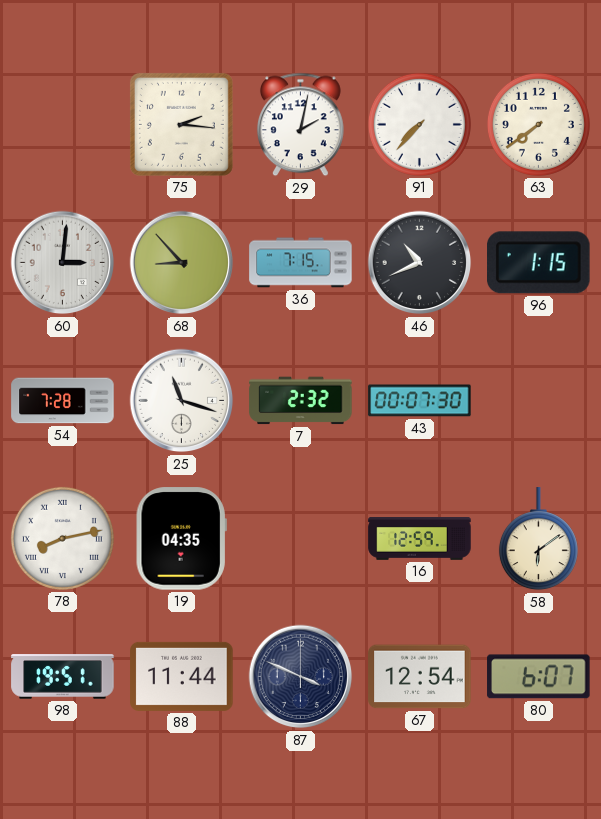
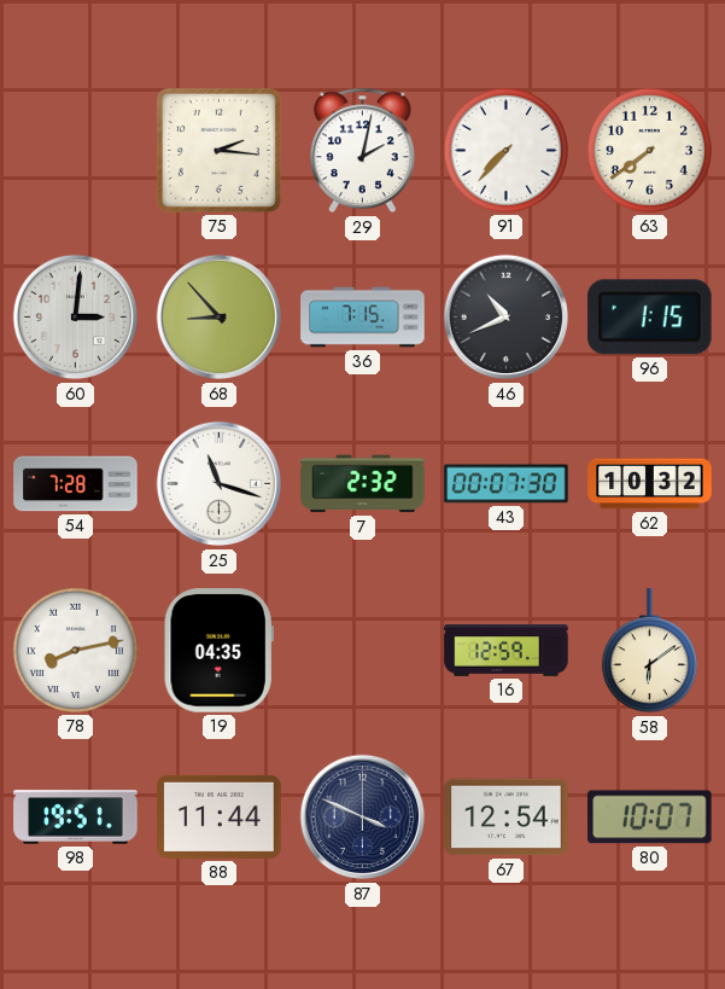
62: none -> 10:32
80: 6:07 -> 10:07
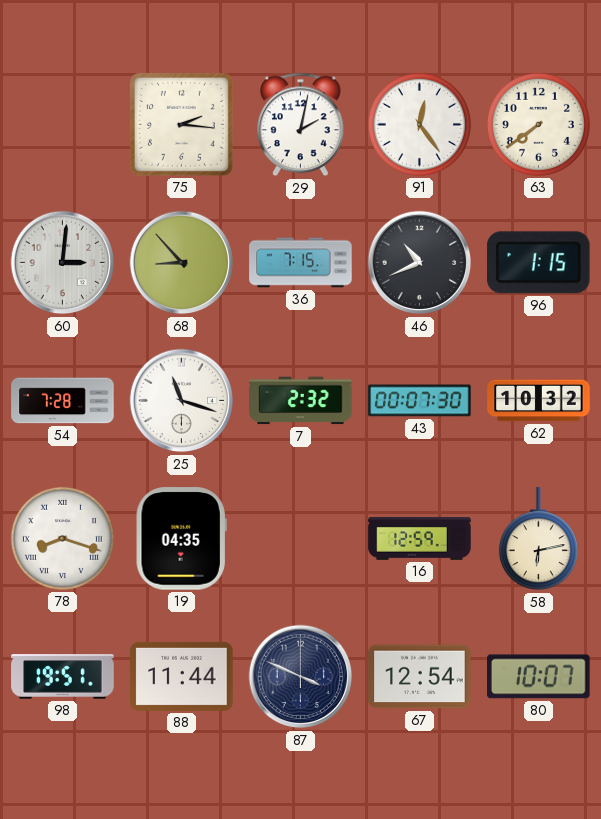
91: 7:37 -> 12:24
78: 8:13 -> 8:18
58: 6:09 -> 6:13
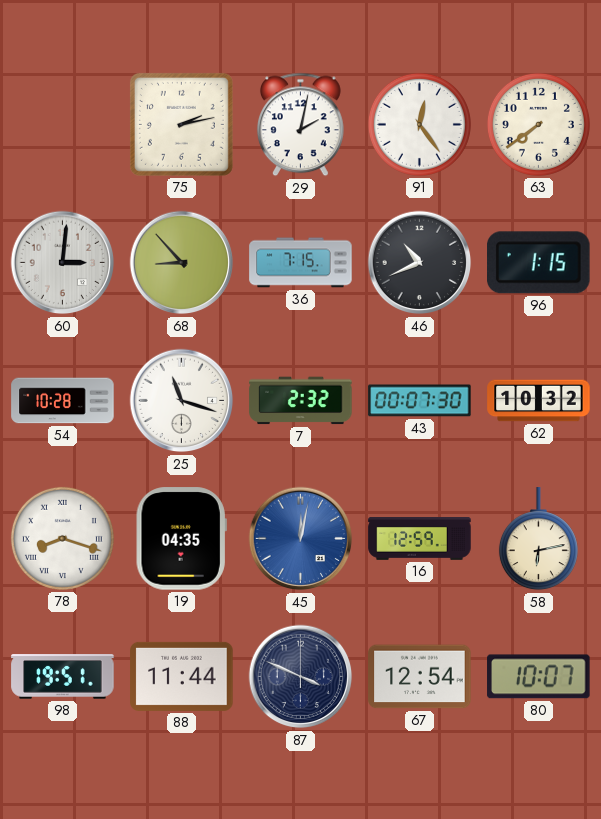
75: 2:16 -> 2:13
54: 7:28 -> 10:28
45: none -> 12:02
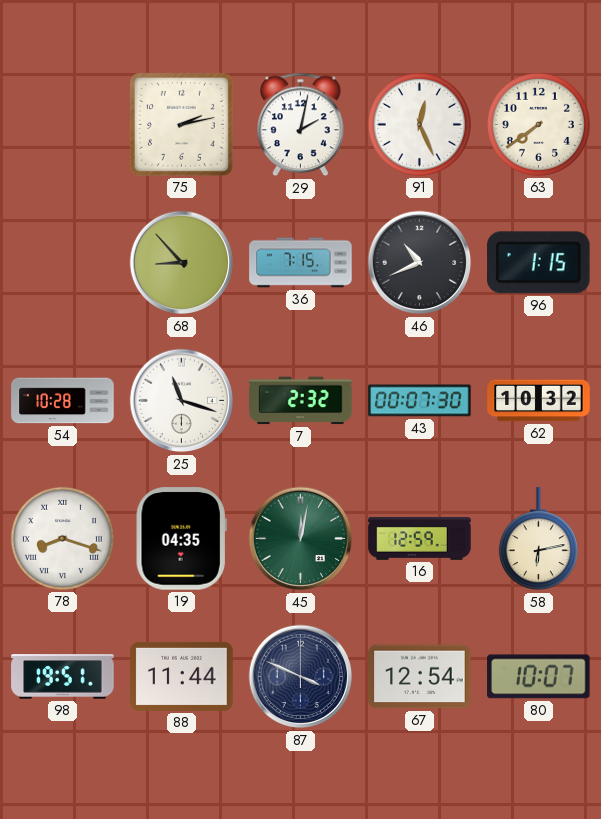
91: 12:24 -> 12:26
60: 3:01 -> none
45 dial: blue -> green
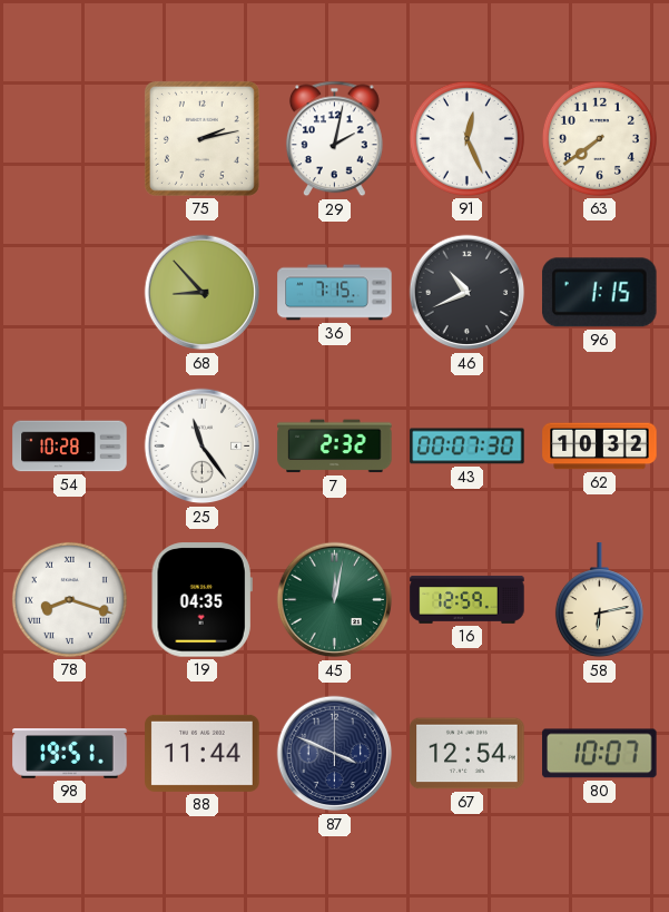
25: 11:18 -> 11:24
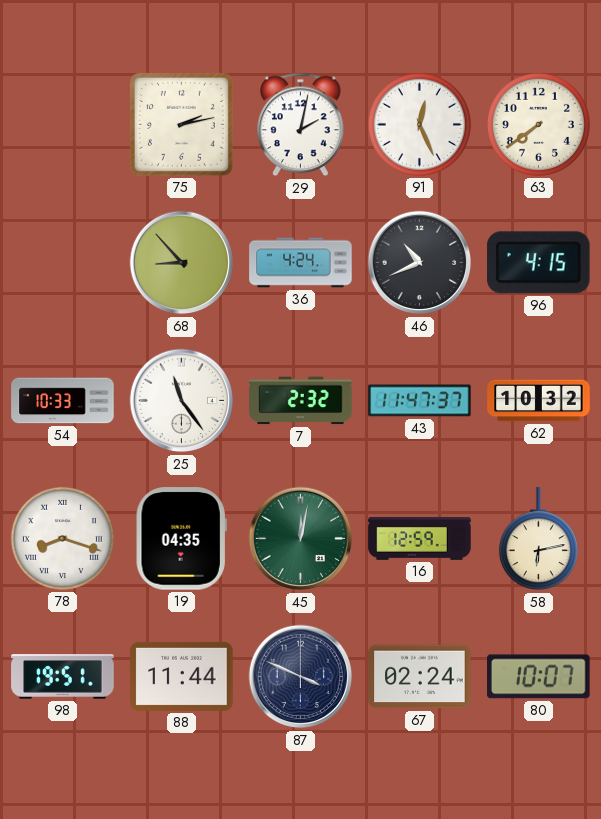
36: 7:15 -> 4:24
96: 1:15 -> 4:15
54: 10:28 -> 10:33
43: 00:07 -> 11:47
67: 12:54 -> 02:24
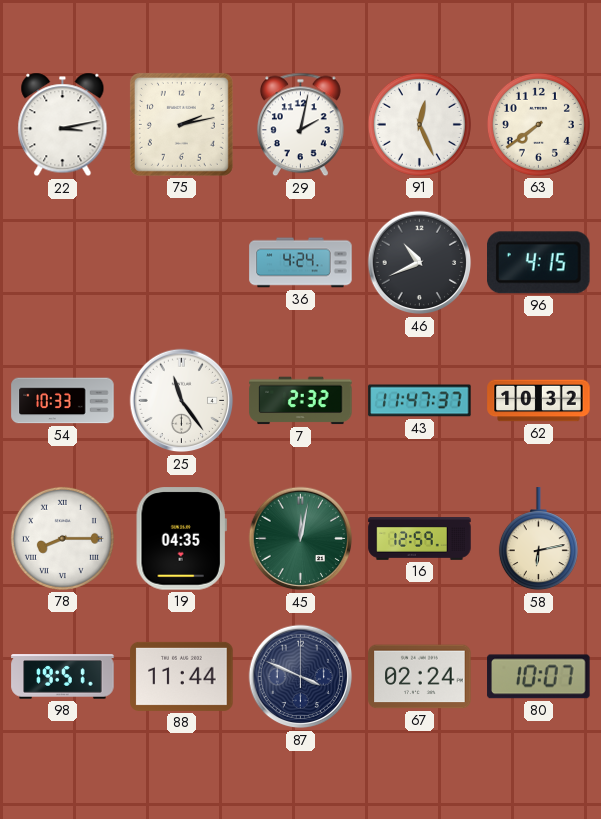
22: none -> 3:13
68: 8:53 -> none
78: 8:18 -> 8:15
